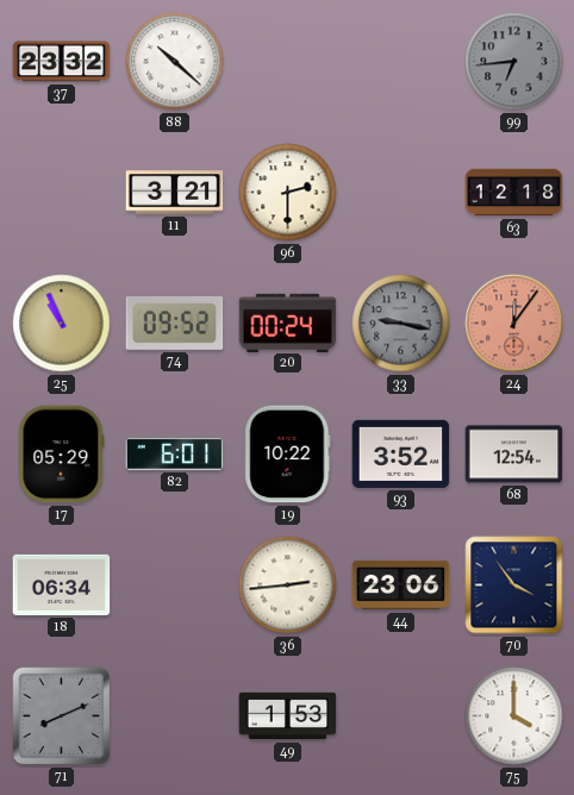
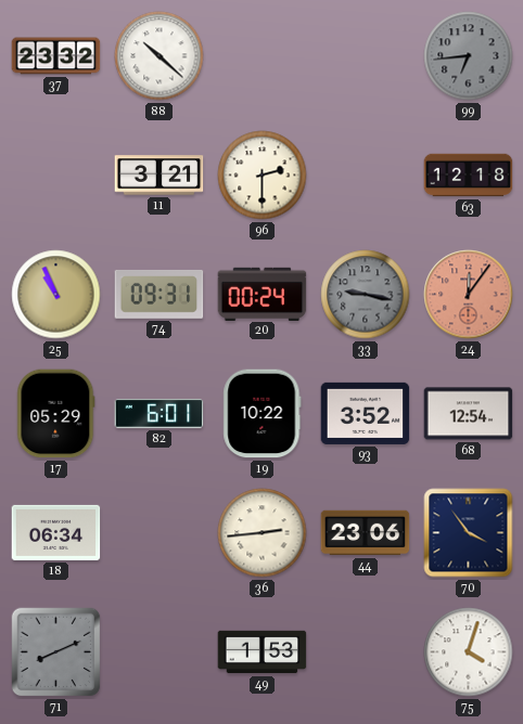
74: 09:52 -> 09:31
75: 4:00 -> 4:03
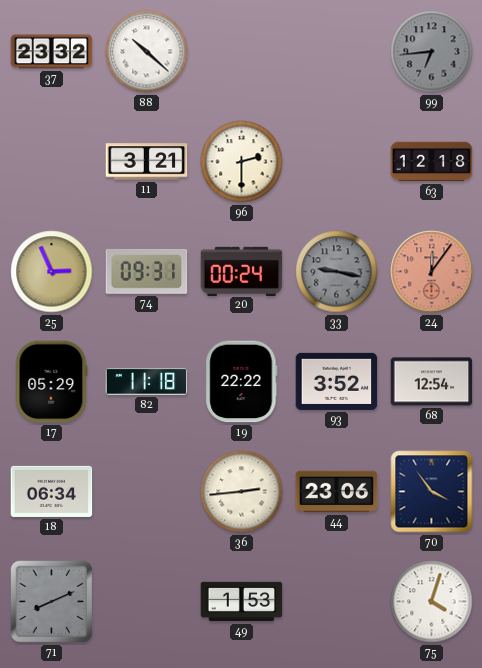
25: 10:56 -> 2:56
82: 6:01 -> 11:18
19: 10:22 -> 22:22
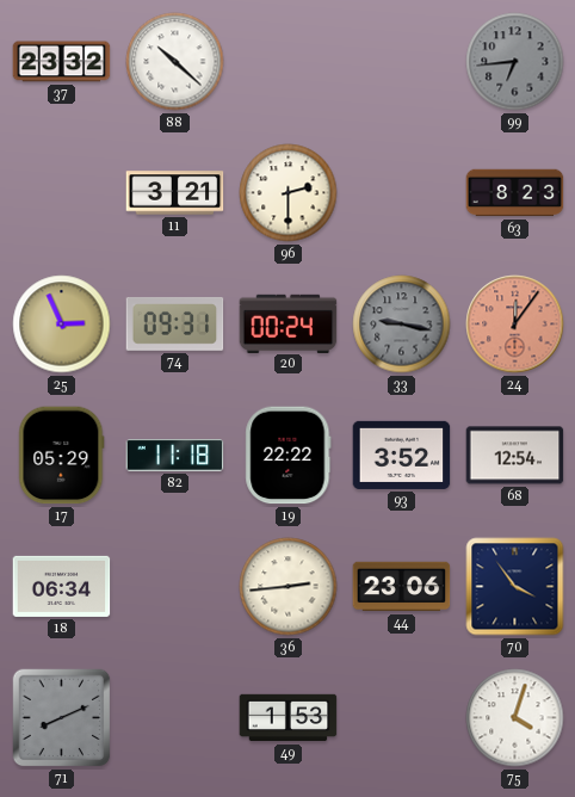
63: 12:18 -> 8:23
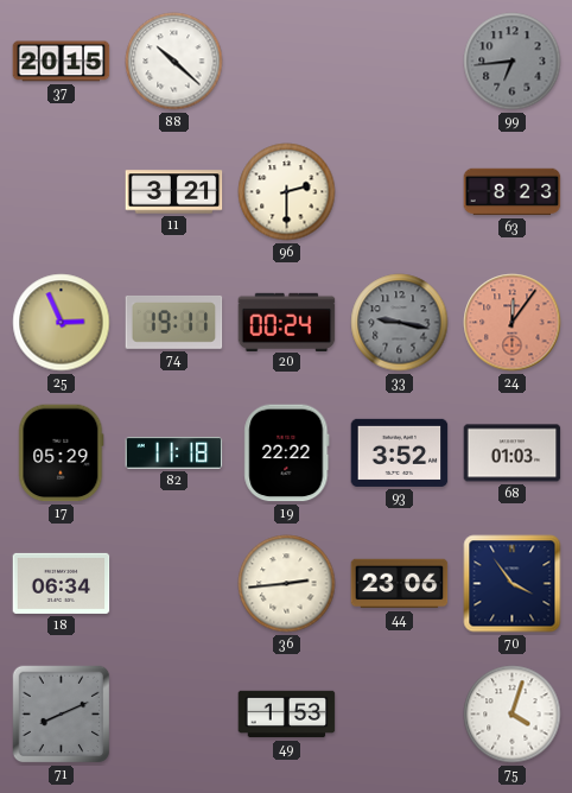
37: 23:32 -> 20:15
74: 09:31 -> 19:11
68: 12:54 -> 01:03
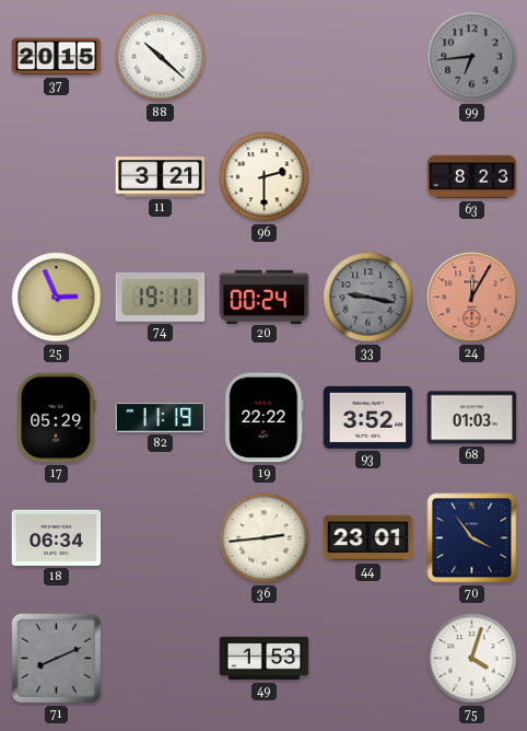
24: 12:06 -> 12:05
82: 11:18 -> 11:19
44: 23:06 -> 23:01
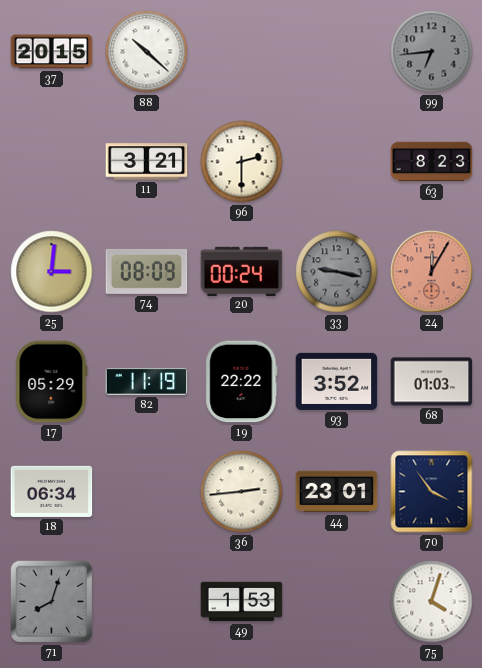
25: 2:56 -> 3:01
74: 19:11 -> 08:09
71: 8:11 -> 8:03
